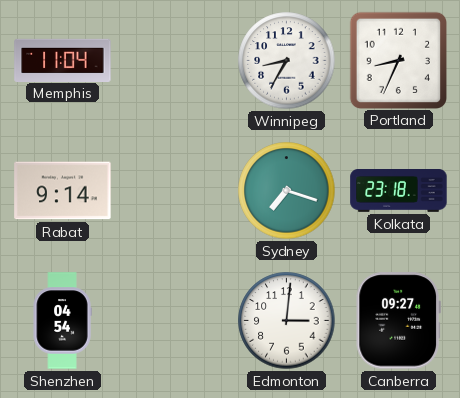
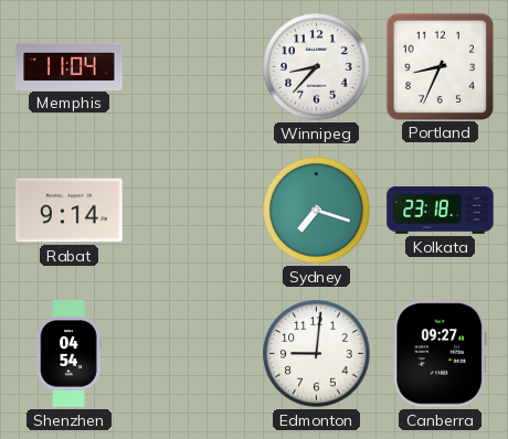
Winnipeg: 8:35 -> 8:37
Edmonton: 3:01 -> 9:01
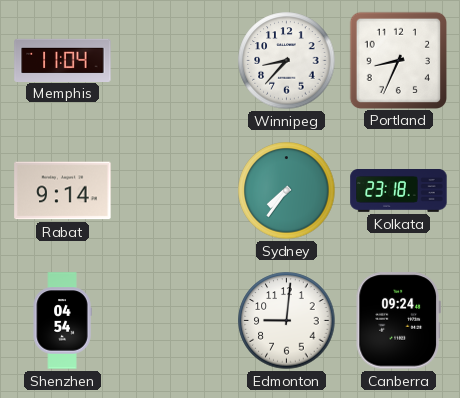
Sydney: 7:18 -> 7:36
Canberra: 09:27 -> 09:24
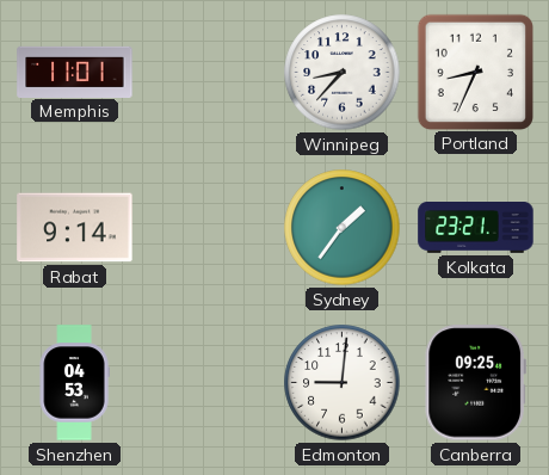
Memphis: 11:04 -> 11:01
Sydney: 7:36 -> 1:36
Kolkata: 23:18 -> 23:21
Shenzhen: 04:54 -> 04:53
Canberra: 09:24 -> 09:25
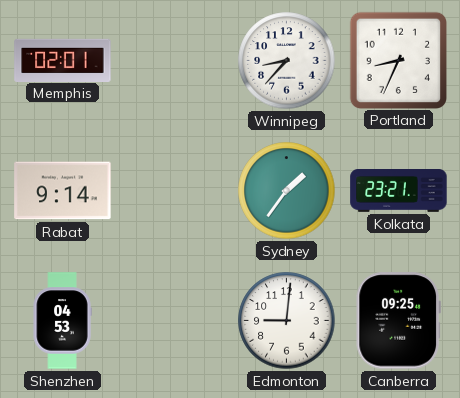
Memphis: 11:01 -> 02:01
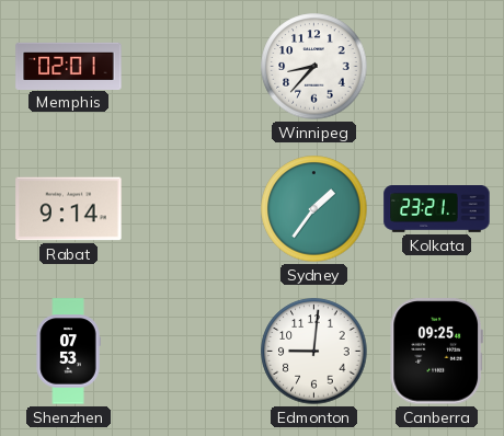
Portland: 8:34 -> none
Shenzhen: 04:53 -> 07:53
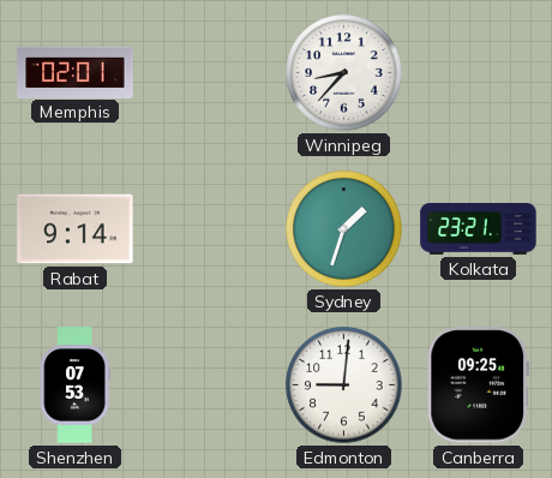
Sydney: 1:36 -> 1:33
